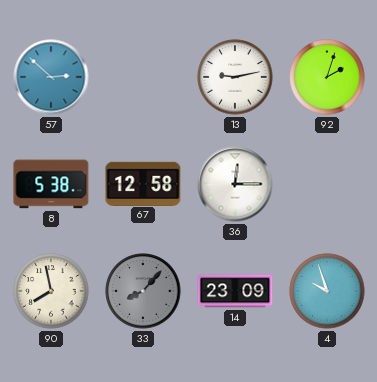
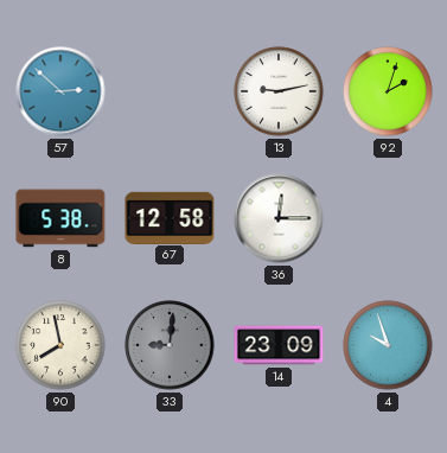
33: 8:07 -> 9:01
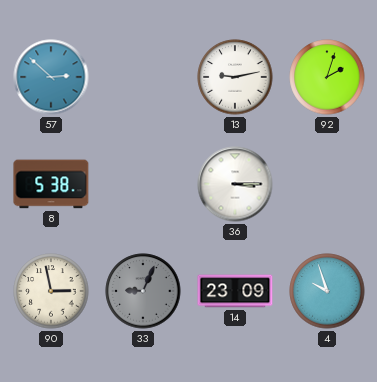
67: 12:58 -> none
36: 12:15 -> 3:15
90: 7:58 -> 2:58
33: 9:01 -> 9:04
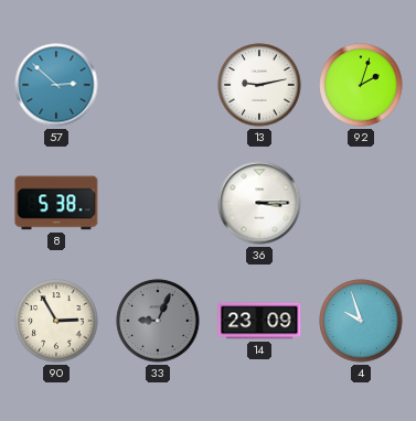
90: 2:58 -> 2:55
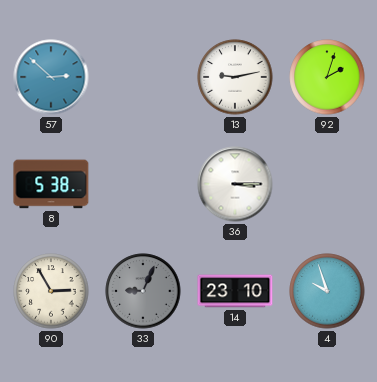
14: 23:09 -> 23:10
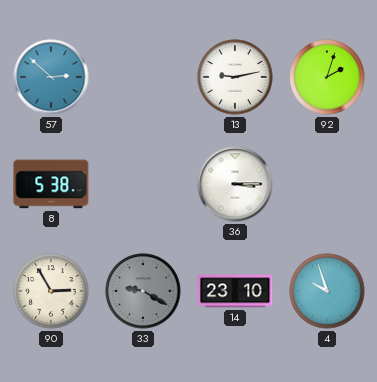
33: 9:04 -> 9:20
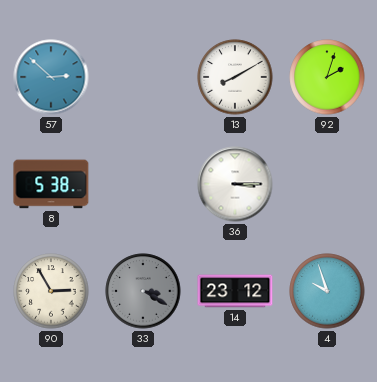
13: 9:13 -> 8:10
33: 9:20 -> 3:20
14: 23:10 -> 23:12
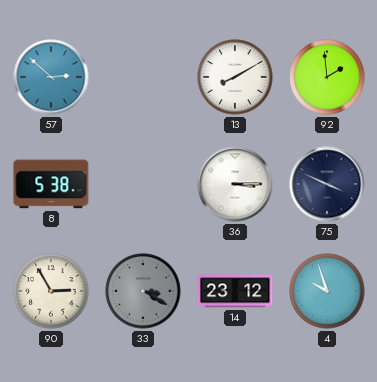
92: 2:03 -> 1:59
75: none -> 3:49
